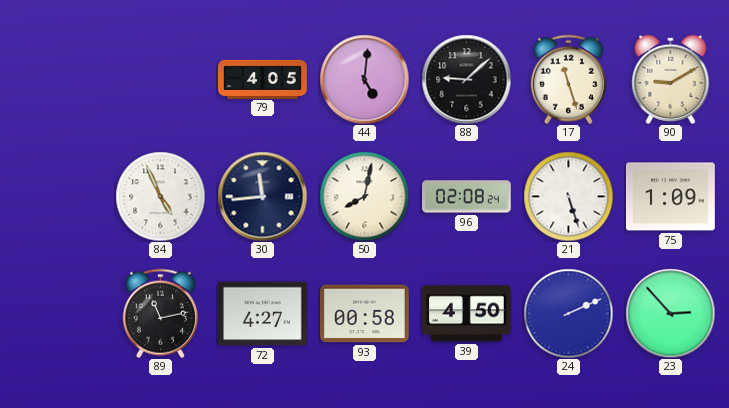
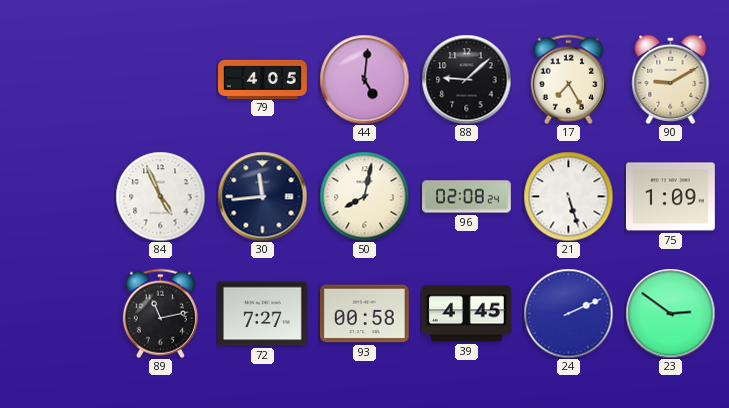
17: 11:27 -> 7:25
72: 4:27 -> 7:27
39: 4:50 -> 4:45
23: 2:53 -> 2:51
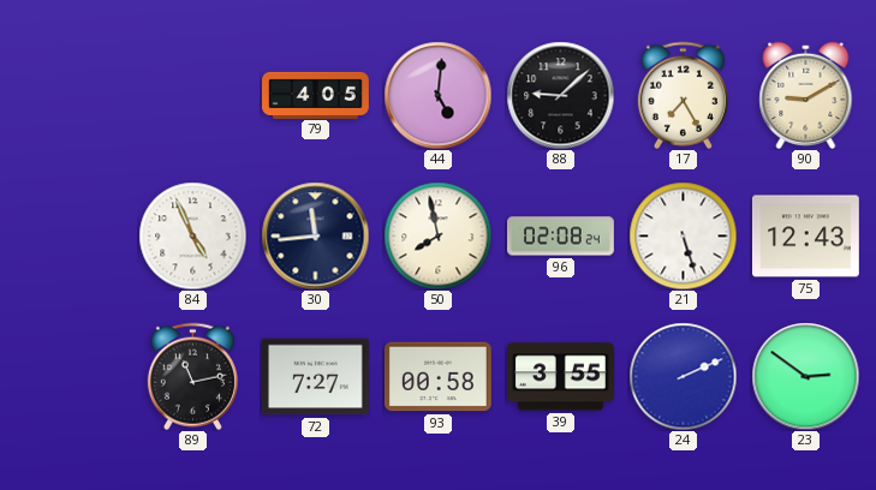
50: 8:02 -> 7:58
75: 1:09 -> 12:43
39: 4:45 -> 3:55
